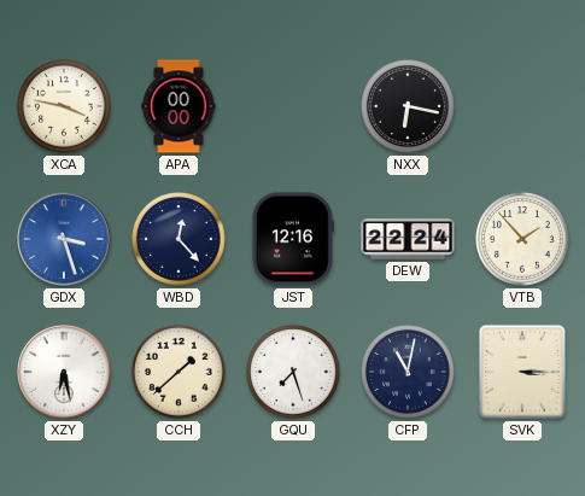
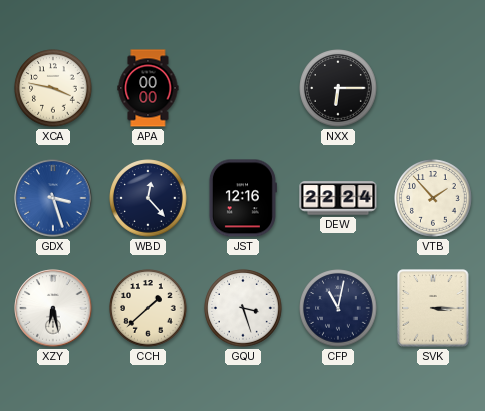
NXX: 6:17 -> 6:15
GQU: 7:27 -> 3:27
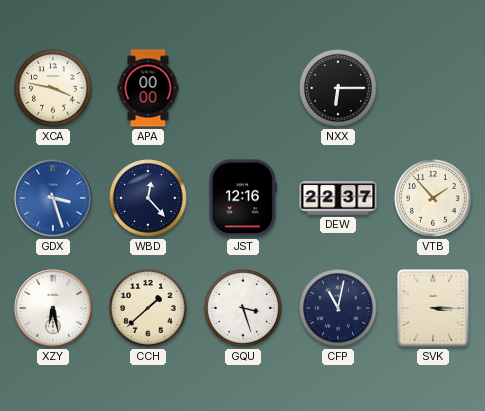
DEW: 22:24 -> 22:37
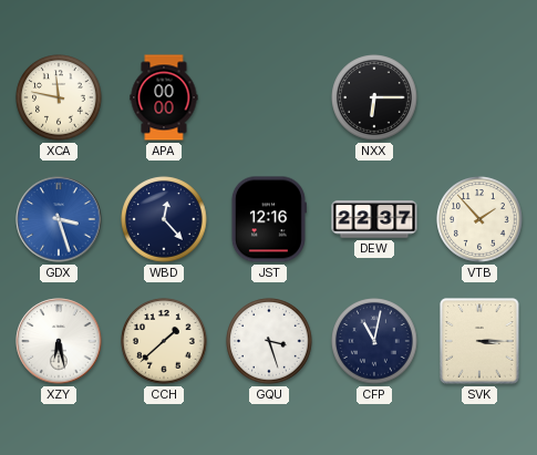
XCA: 3:47 -> 11:47
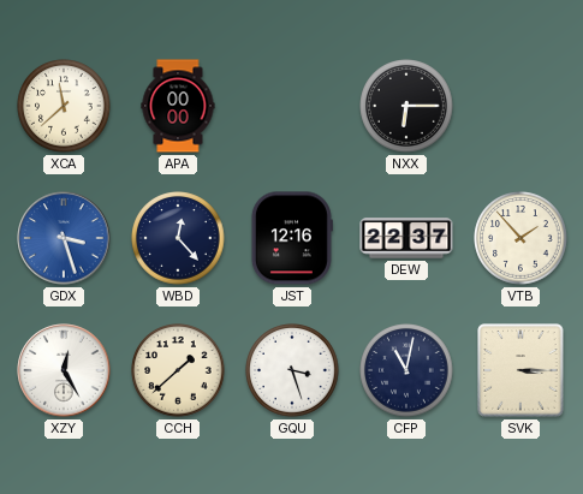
XCA: 11:47 -> 11:38
XZY: 6:28 -> 12:25
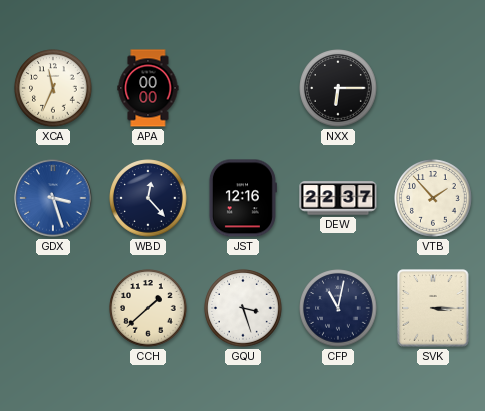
XCA: 11:38 -> 11:34
XZY: 12:25 -> none
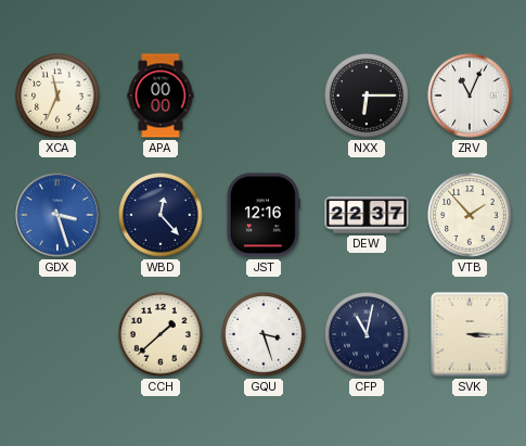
ZRV: none -> 11:04
